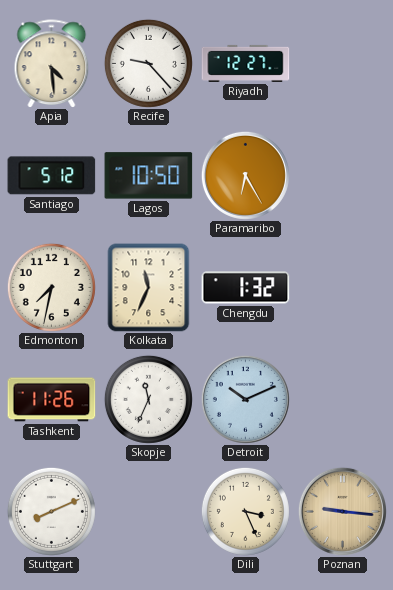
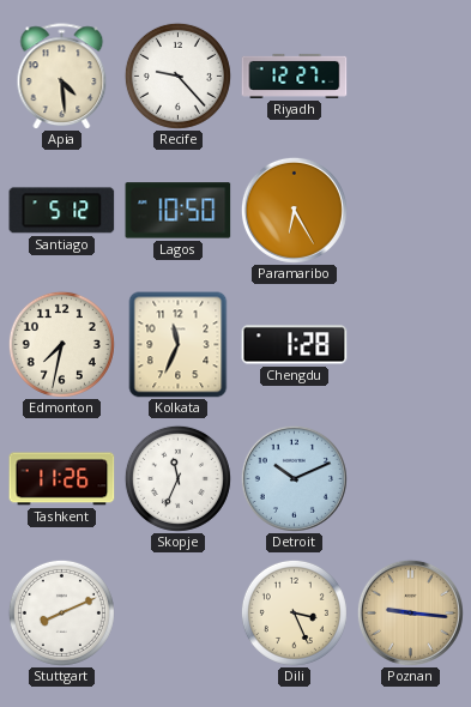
Chengdu: 1:32 -> 1:28
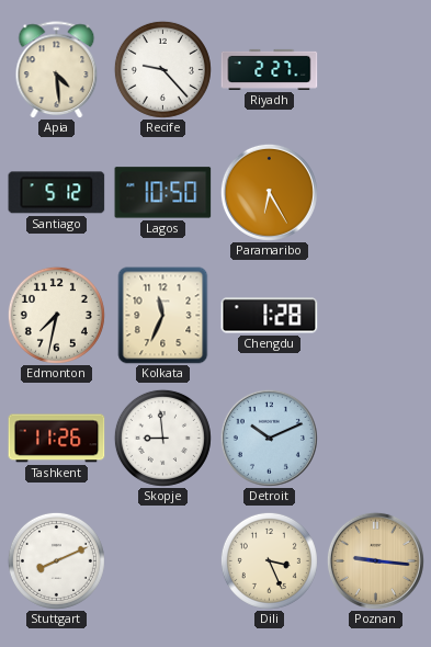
Riyadh: 12:27 -> 2:27
Skopje: 11:34 -> 8:59
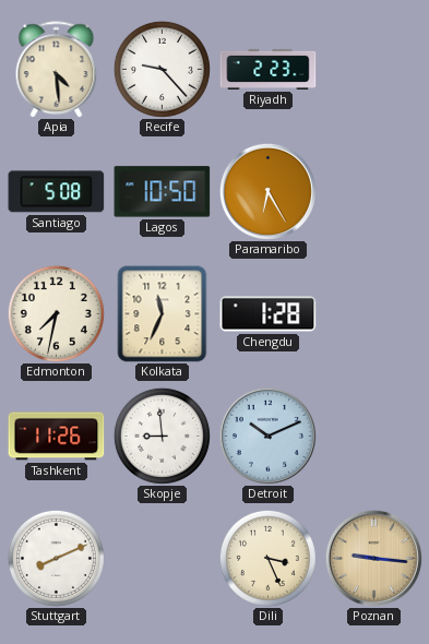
Riyadh: 2:27 -> 2:23
Santiago: 5:12 -> 5:08
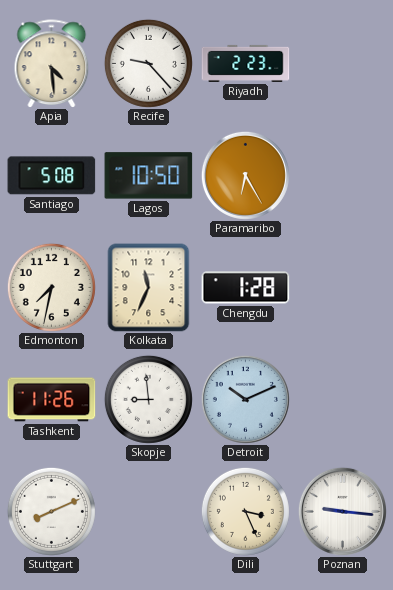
Poznan dial: champagne -> white
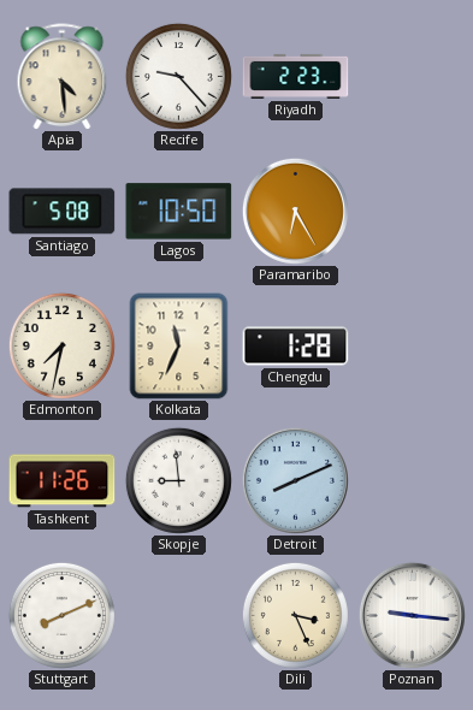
Detroit: 10:11 -> 8:11
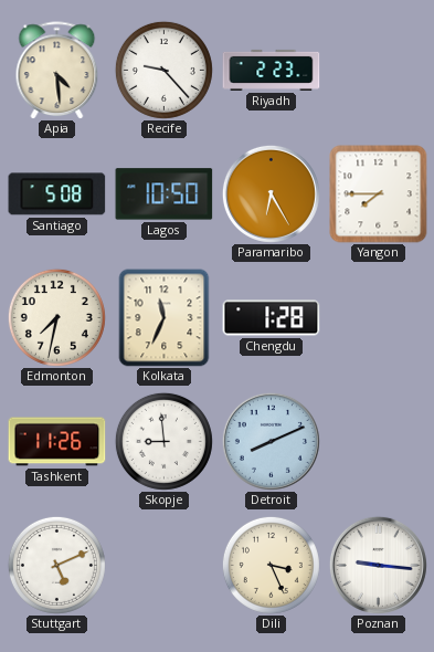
Yangon: none -> 7:45
Stuttgart: 8:11 -> 5:11
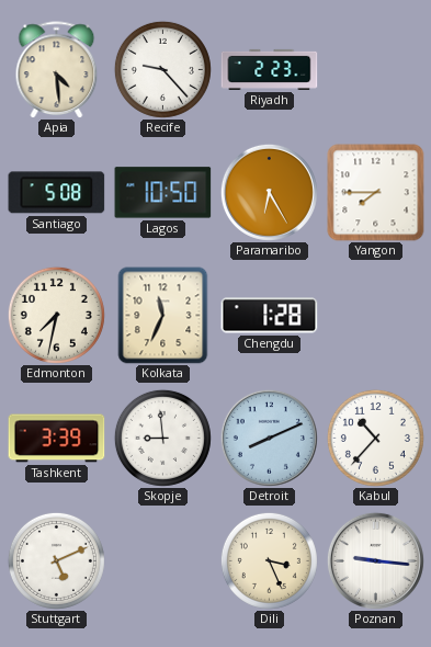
Tashkent: 11:26 -> 3:39
Kabul: none -> 10:37
